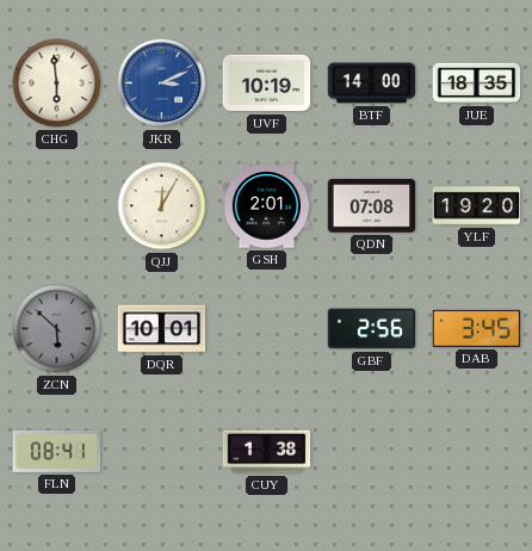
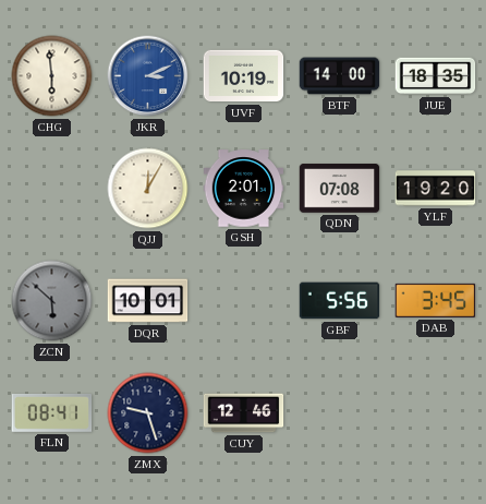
GBF: 2:56 -> 5:56
ZMX: none -> 9:27
CUY: 1:38 -> 12:46
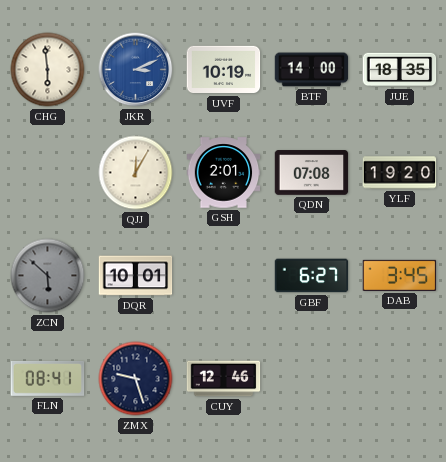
GBF: 5:56 -> 6:27
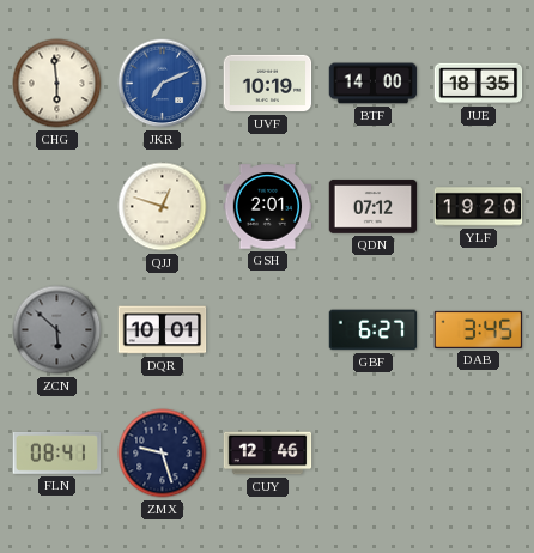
JKR: 3:11 -> 7:11
QJJ: 12:05 -> 12:48
QDN: 07:08 -> 07:12
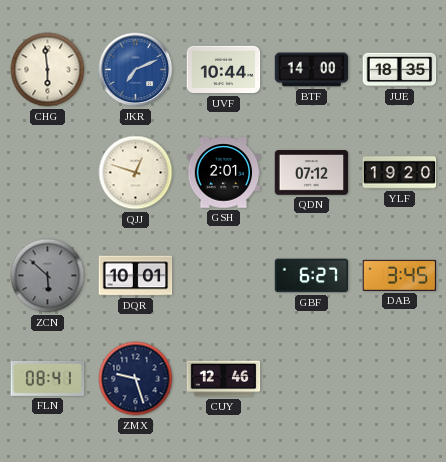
UVF: 10:19 -> 10:44
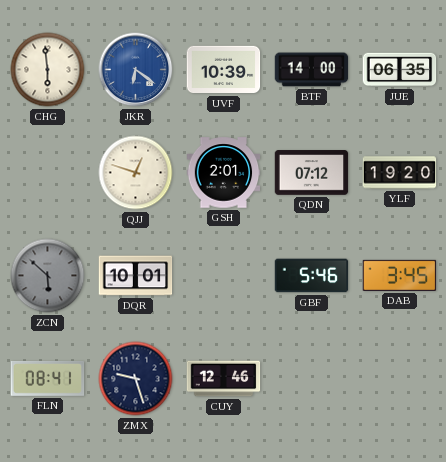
JKR: 7:11 -> 6:21
UVF: 10:44 -> 10:39
JUE: 18:35 -> 06:35
GBF: 6:27 -> 5:46
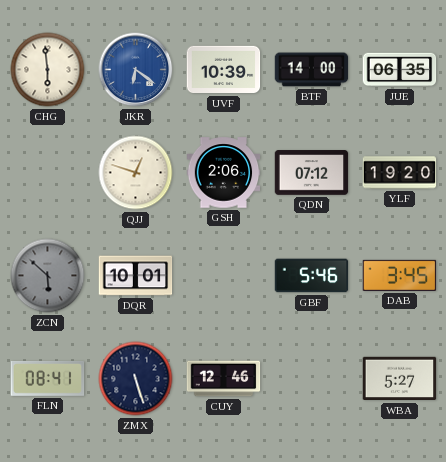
GSH: 2:01 -> 2:06
ZMX: 9:27 -> 5:27
WBA: none -> 5:27
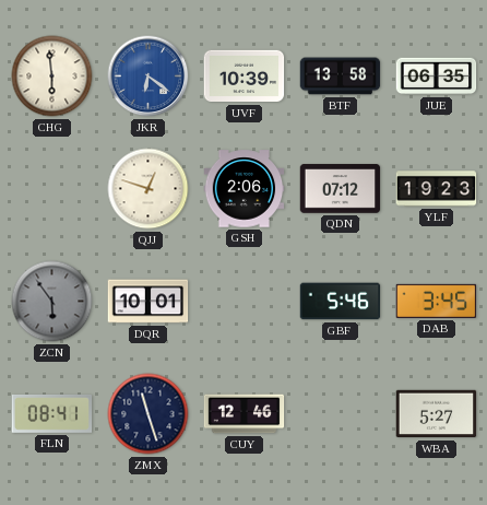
BTF: 14:00 -> 13:58
YLF: 19:20 -> 19:23
ZCN: 5:52 -> 5:54
ZMX: 5:27 -> 11:27
